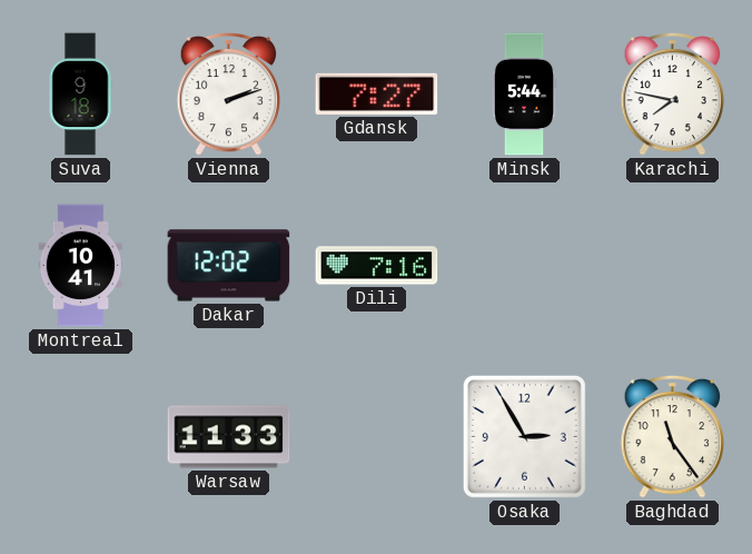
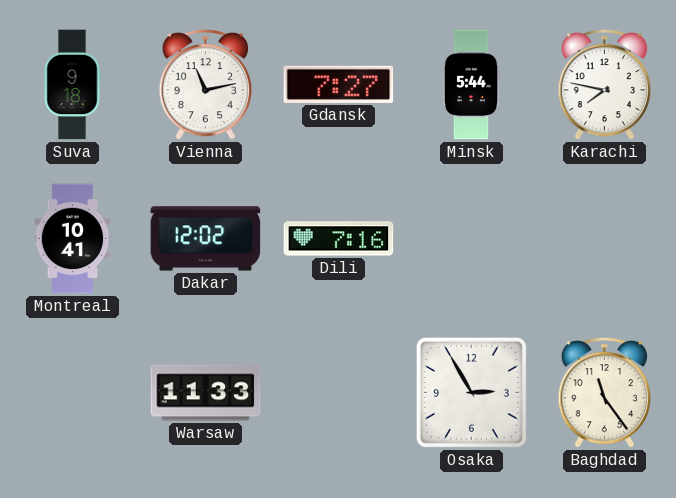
Vienna: 2:12 -> 11:13
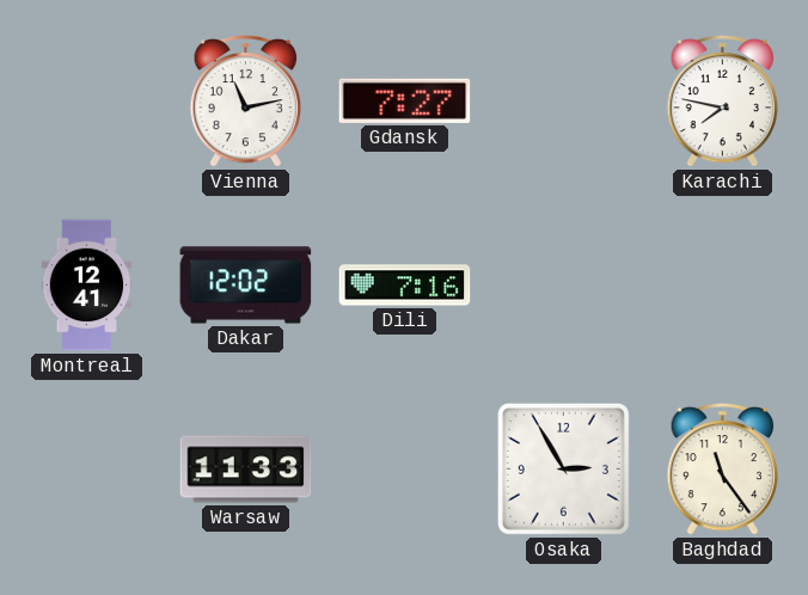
Suva: 9:18 -> none
Minsk: 5:44 -> none
Montreal: 10:41 -> 12:41
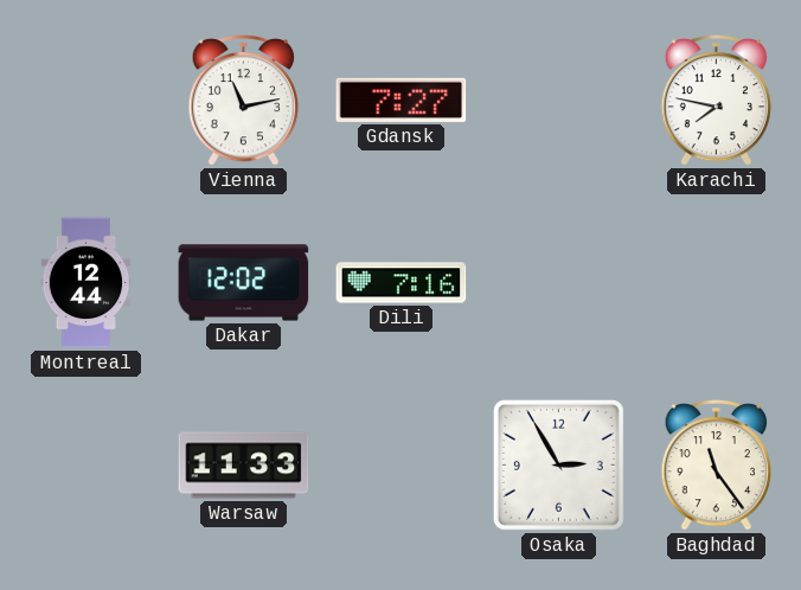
Montreal: 12:41 -> 12:44
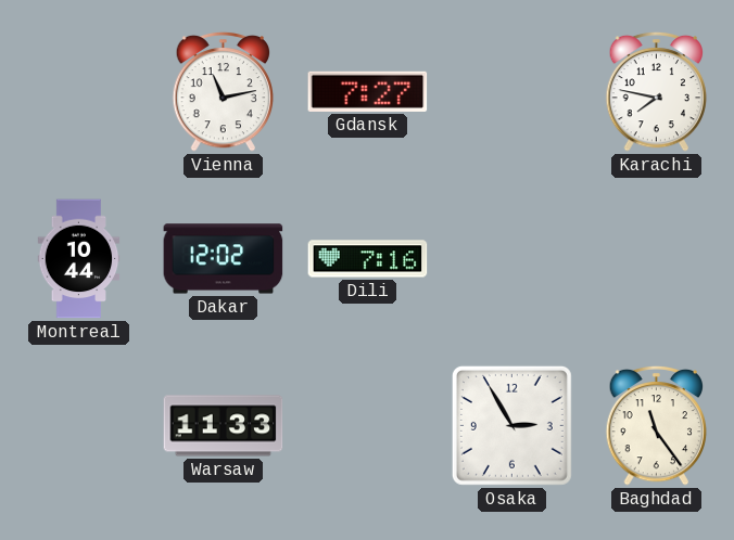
Montreal: 12:44 -> 10:44
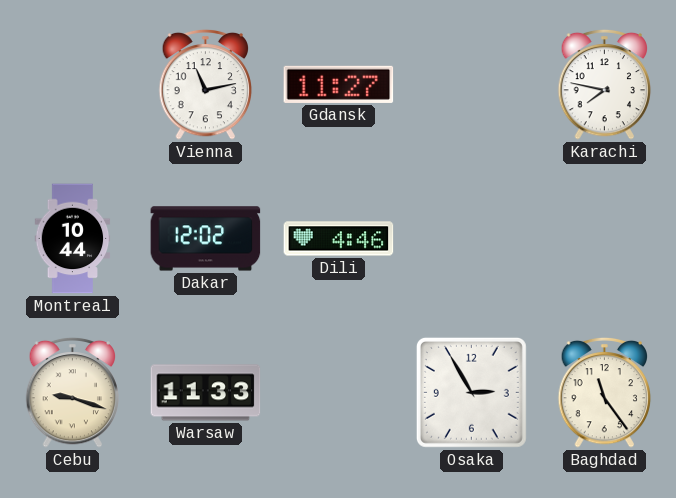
Gdansk: 7:27 -> 11:27
Dili: 7:16 -> 4:46
Cebu: none -> 9:18
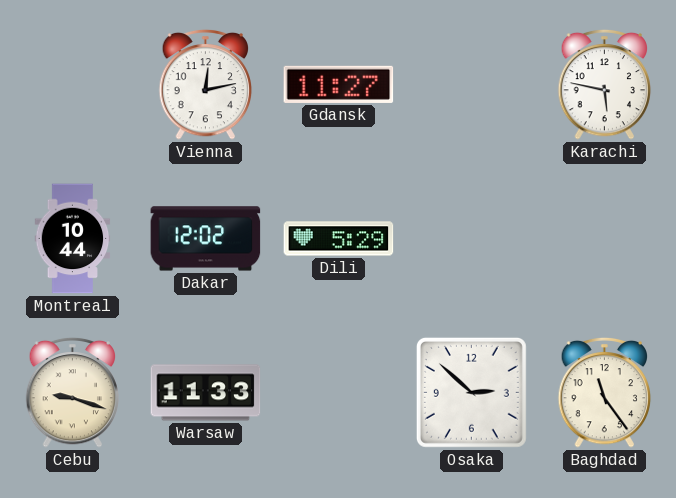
Vienna: 11:13 -> 12:13
Karachi: 7:47 -> 5:47
Dili: 4:46 -> 5:29
Osaka: 2:55 -> 2:52
